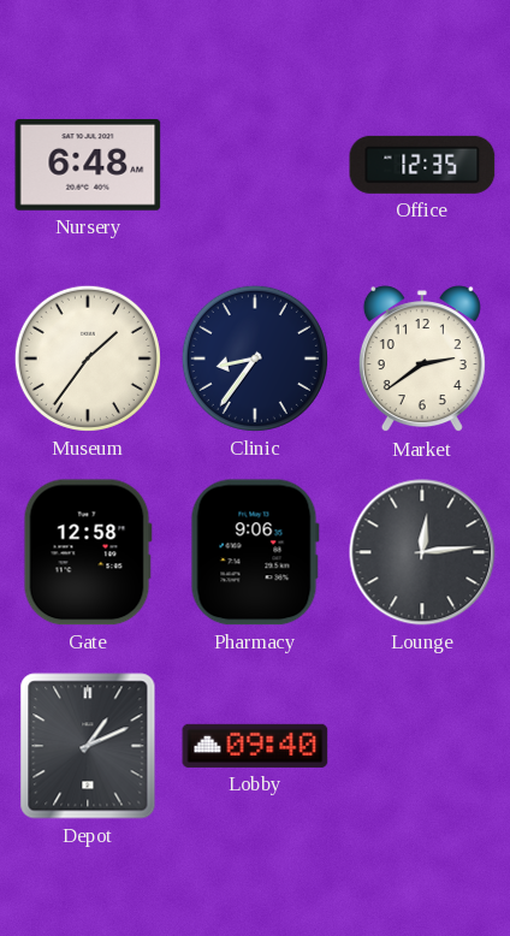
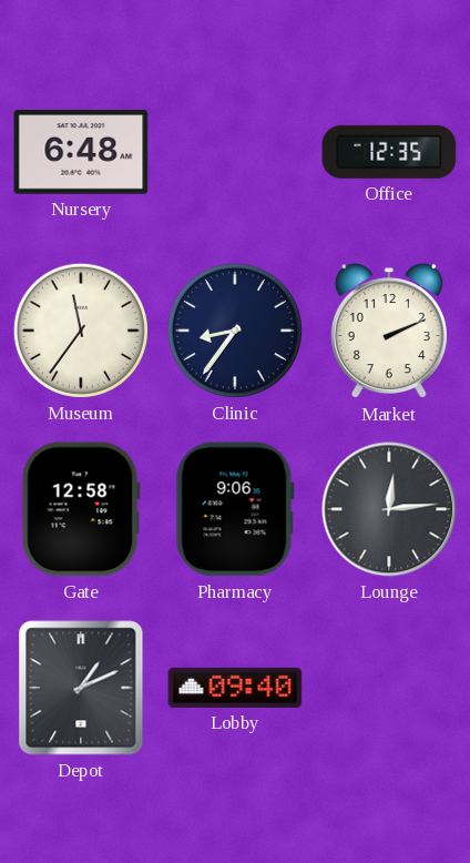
Museum: 1:36 -> 11:36
Market: 2:39 -> 2:11
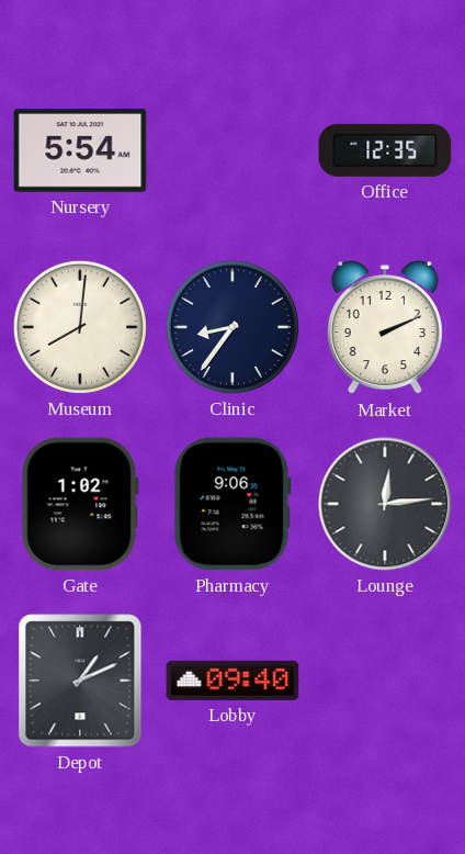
Nursery: 6:48 -> 5:54
Museum: 11:36 -> 8:01
Gate: 12:58 -> 1:02
